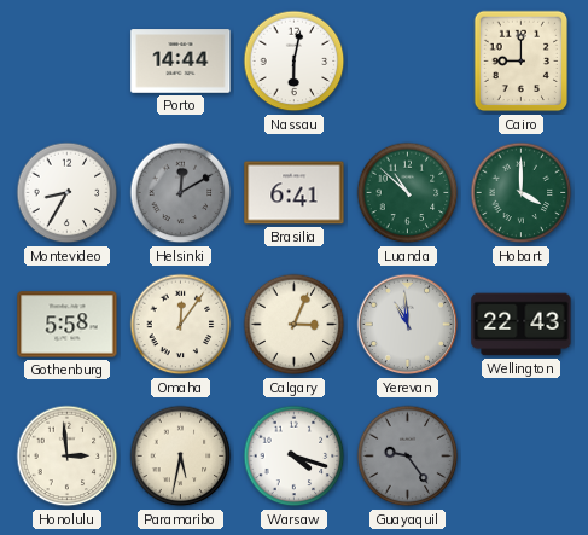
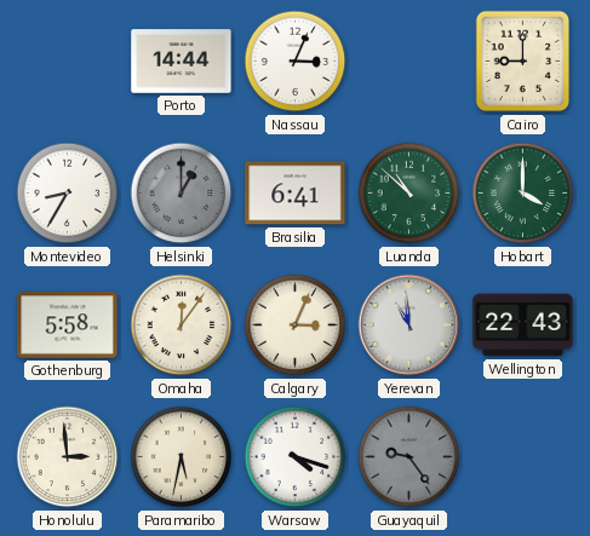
Nassau: 6:02 -> 3:04
Helsinki: 12:10 -> 1:00
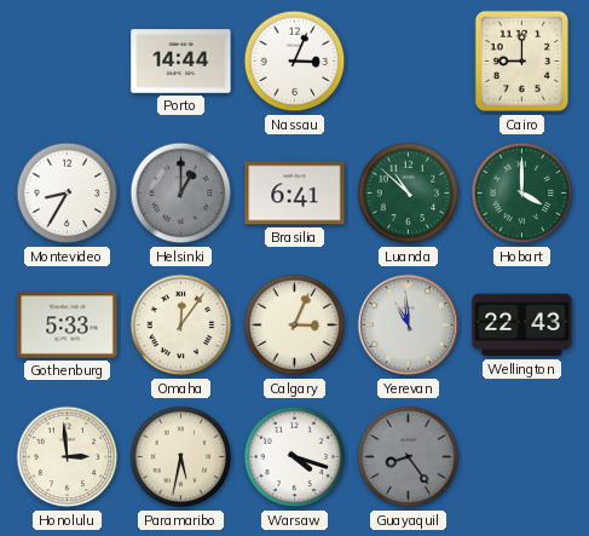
Gothenburg: 5:58 -> 5:33
Guayaquil: 9:24 -> 8:24
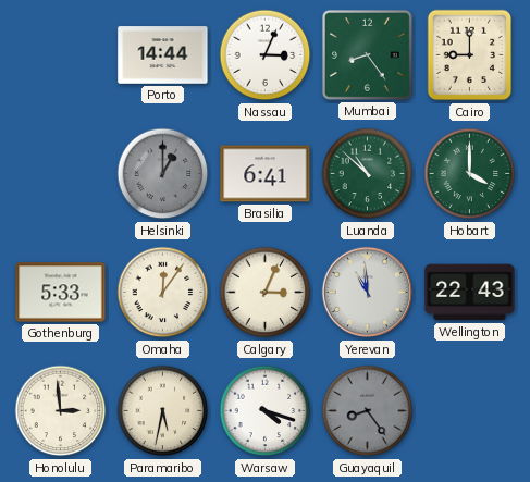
Mumbai: none -> 8:24
Montevideo: 8:35 -> none
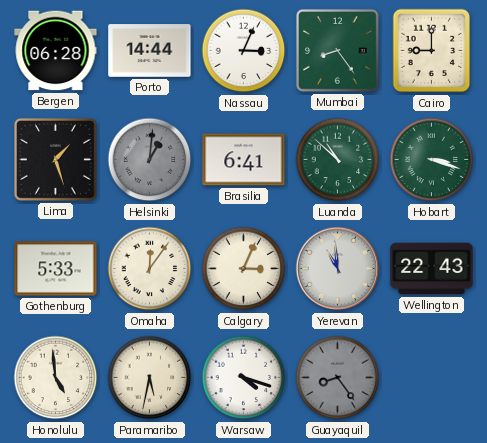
Bergen: none -> 06:28
Lima: none -> 1:27
Helsinki: 1:00 -> 1:01
Hobart: 4:00 -> 3:18
Honolulu: 2:59 -> 4:59
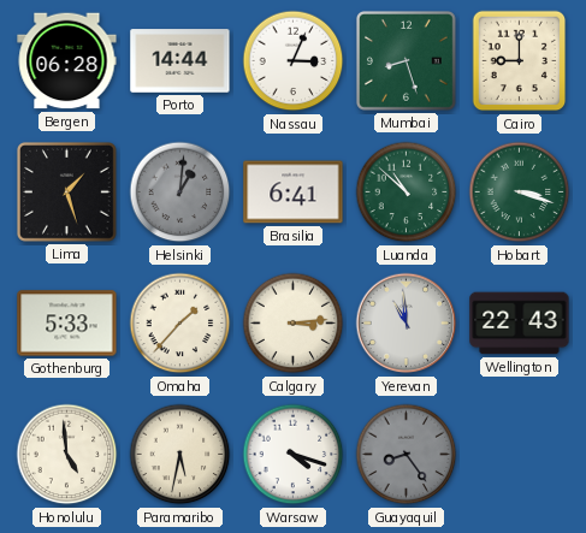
Mumbai: 8:24 -> 8:27
Omaha: 12:06 -> 1:37
Calgary: 3:04 -> 3:14
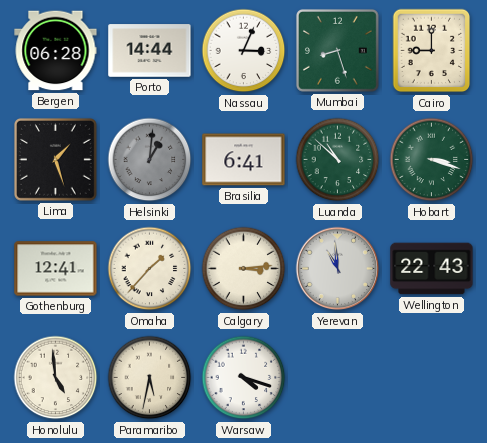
Gothenburg: 5:33 -> 12:41
Guayaquil: 8:24 -> none
